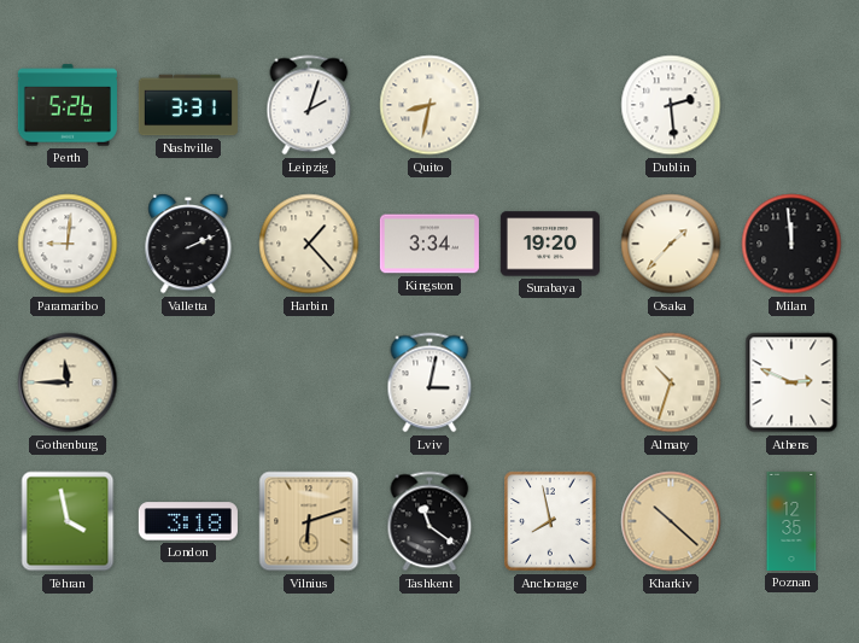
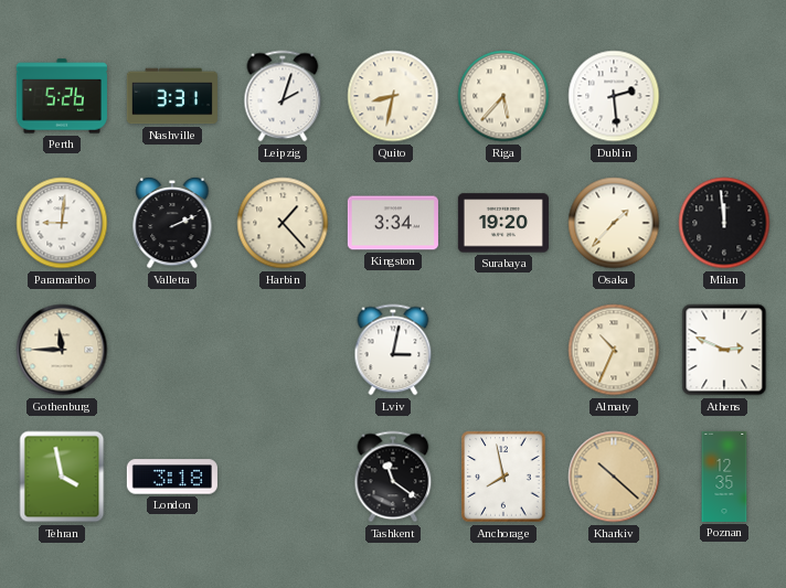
Riga: none -> 5:37
Almaty: 10:33 -> 10:34
Vilnius: 6:12 -> none
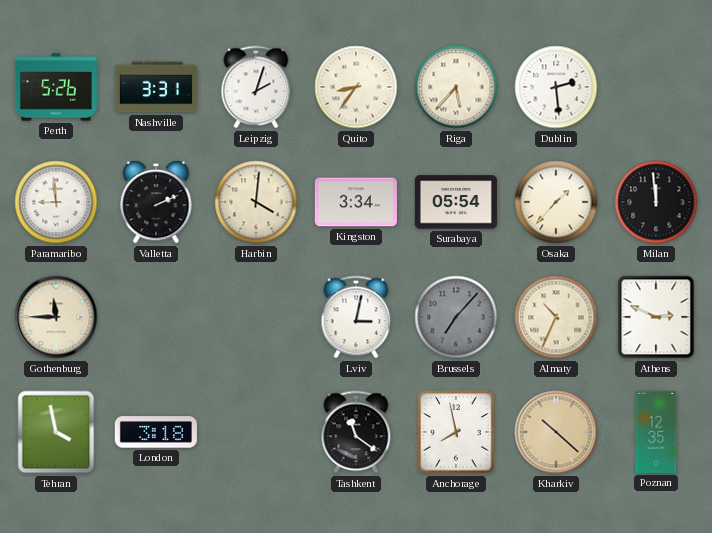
Quito: 8:32 -> 8:36
Paramaribo: 9:01 -> 8:59
Harbin: 1:23 -> 4:01
Surabaya: 19:20 -> 05:54
Brussels: none -> 7:07
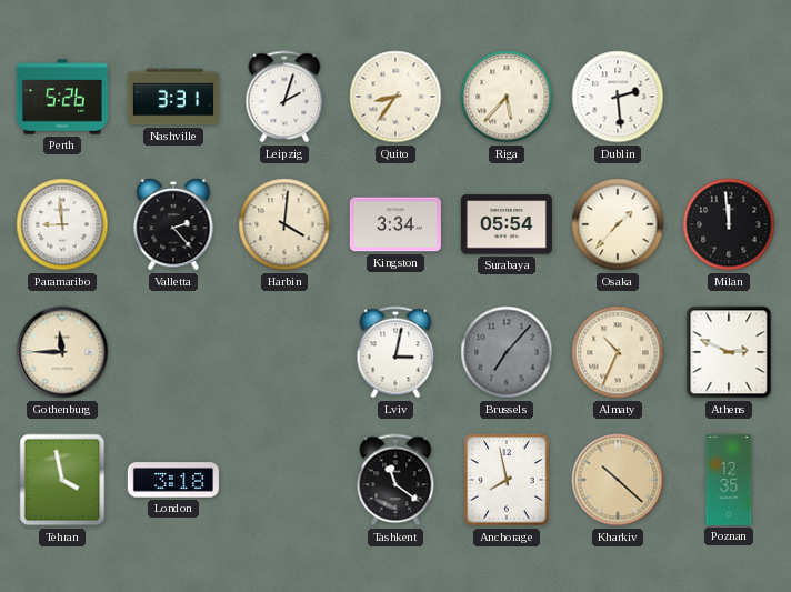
Valletta: 2:11 -> 2:23
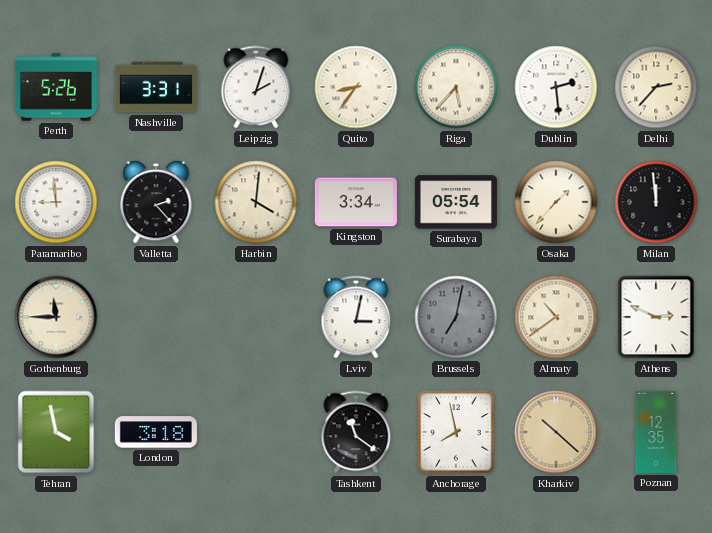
Delhi: none -> 2:37
Brussels: 7:07 -> 7:02
Almaty: 10:34 -> 10:39
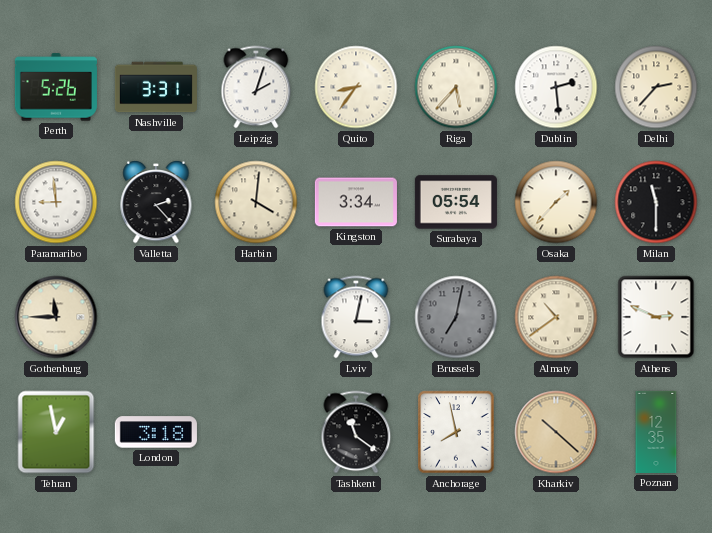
Milan: 11:59 -> 11:30
Tehran: 3:58 -> 12:58
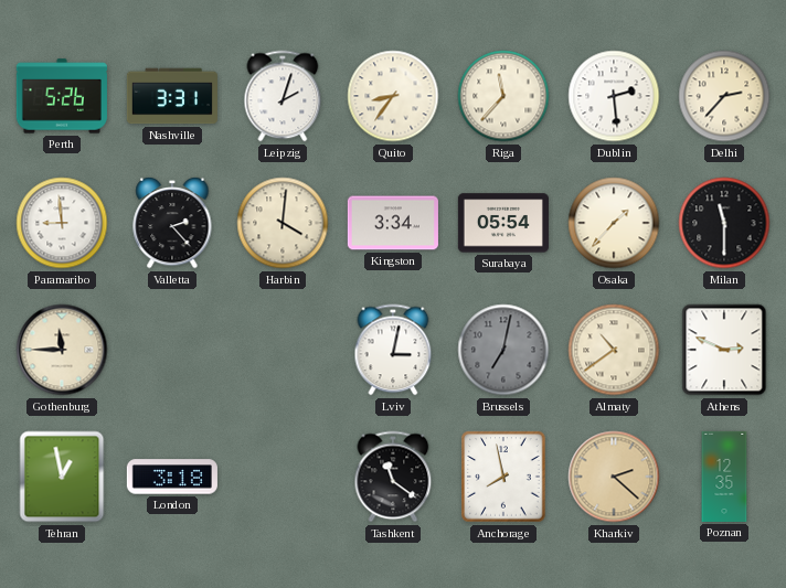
Riga: 5:37 -> 11:37
Kharkiv: 10:22 -> 2:22
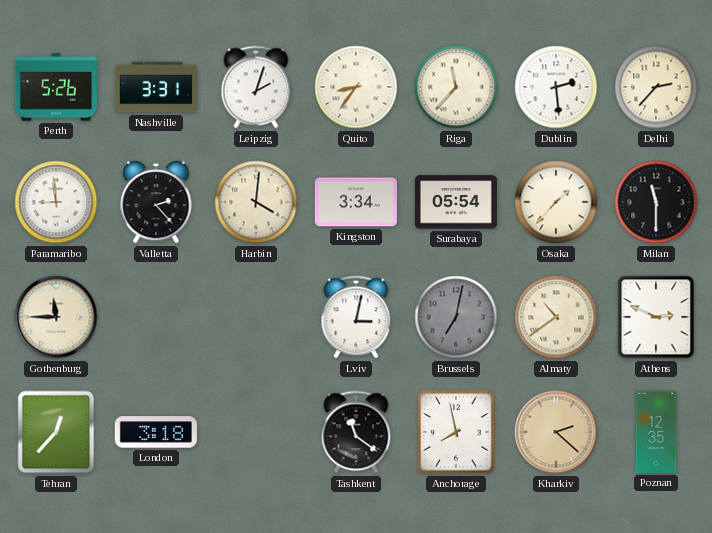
Tehran: 12:58 -> 12:37
